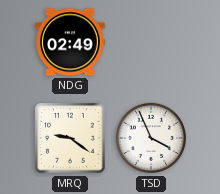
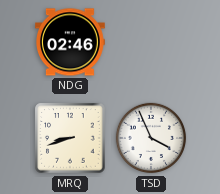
NDG: 02:49 -> 02:46
MRQ: 9:21 -> 8:42
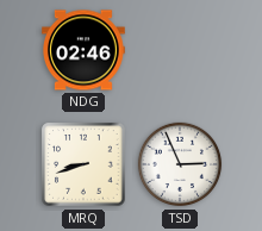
TSD: 3:56 -> 2:56
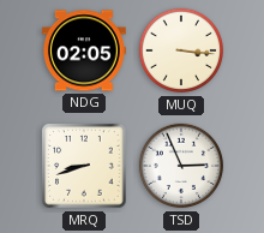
NDG: 02:46 -> 02:05
MUQ: none -> 3:16
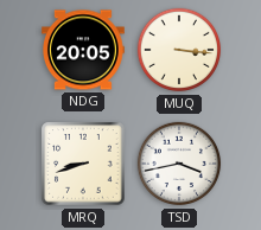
NDG: 02:05 -> 20:05
TSD: 2:56 -> 3:43
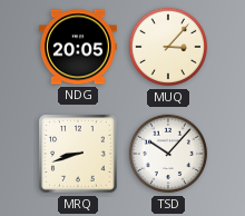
MUQ: 3:16 -> 3:07
TSD: 3:43 -> 10:07
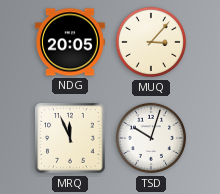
MRQ: 8:42 -> 11:56
TSD: 10:07 -> 10:03
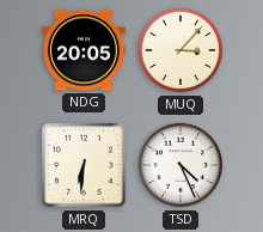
MRQ: 11:56 -> 6:31
TSD: 10:03 -> 4:26
